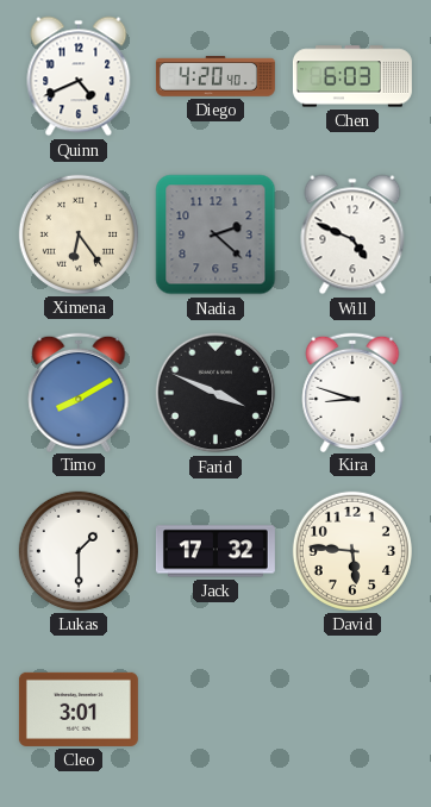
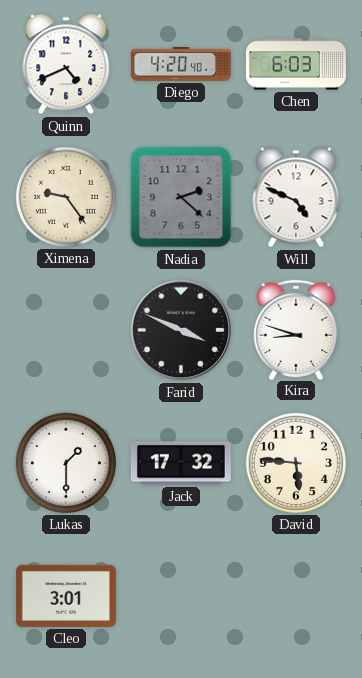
Ximena: 6:24 -> 9:24
Timo: 8:10 -> none
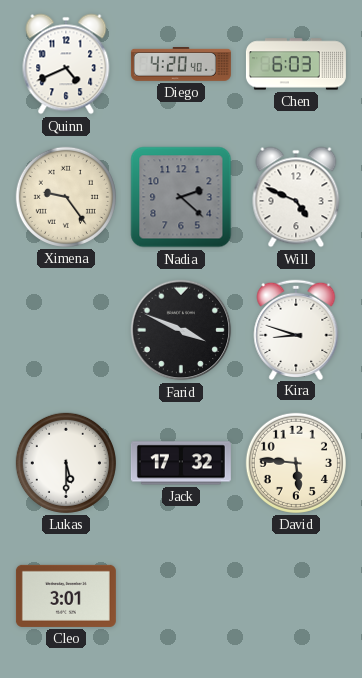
Lukas: 1:30 -> 5:30
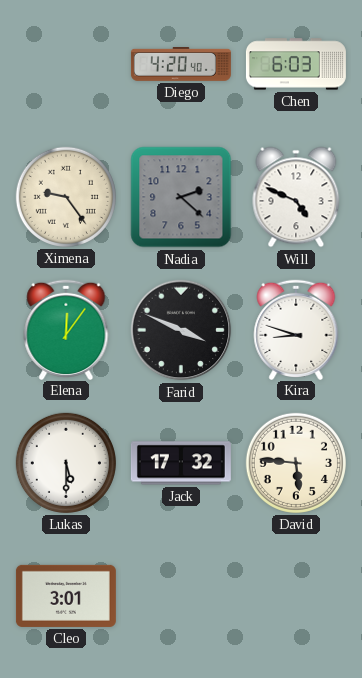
Quinn: 4:41 -> none
Elena: none -> 12:06
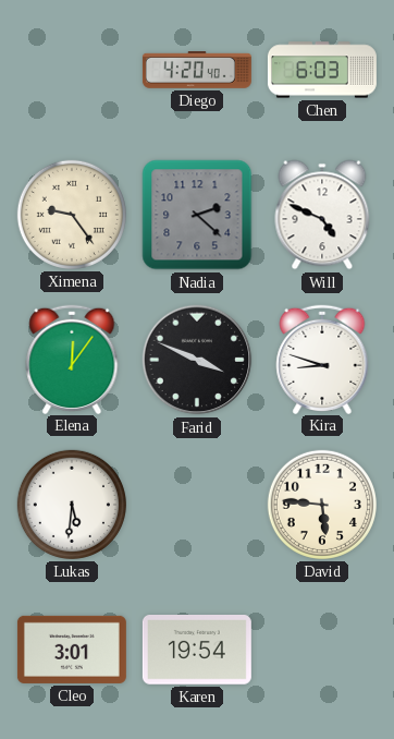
Lukas: 5:30 -> 5:31
Jack: 17:32 -> none
Karen: none -> 19:54
